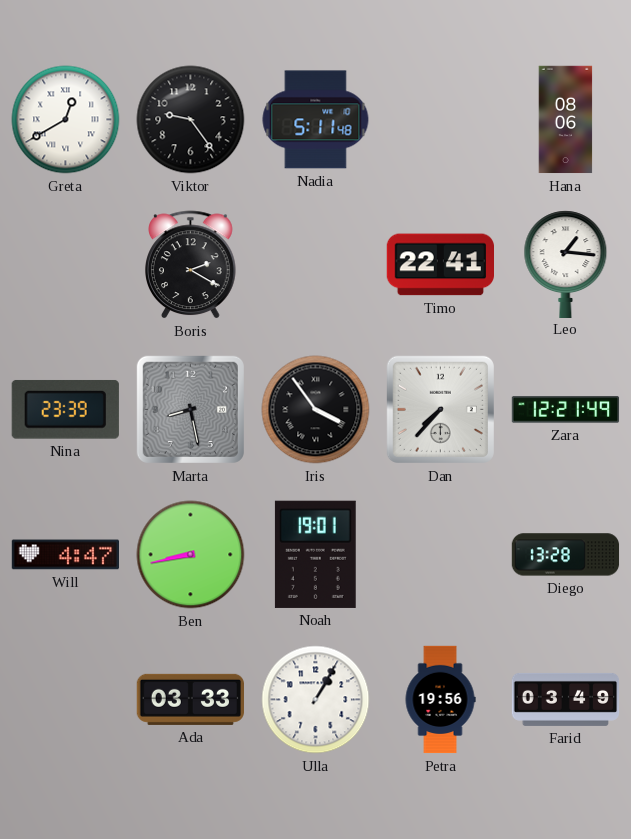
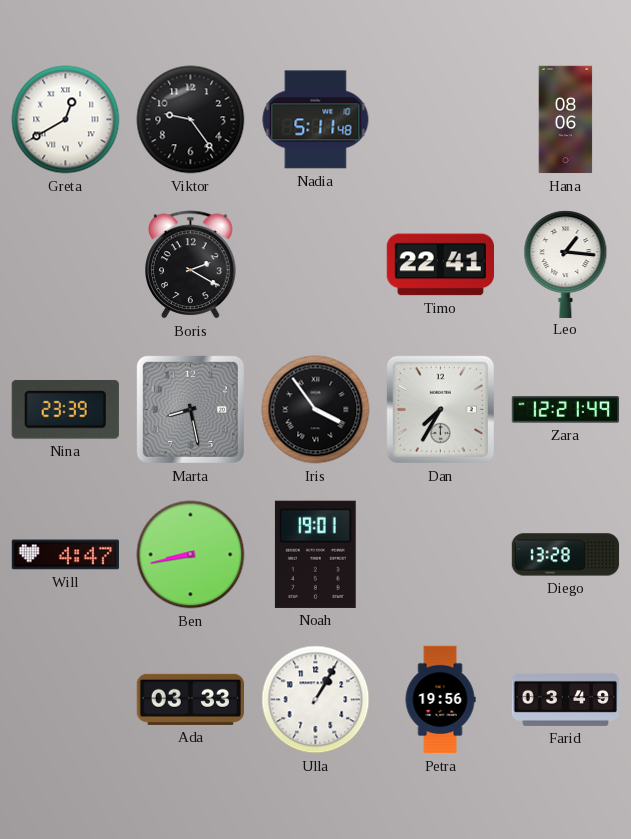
Dan: 7:37 -> 7:35
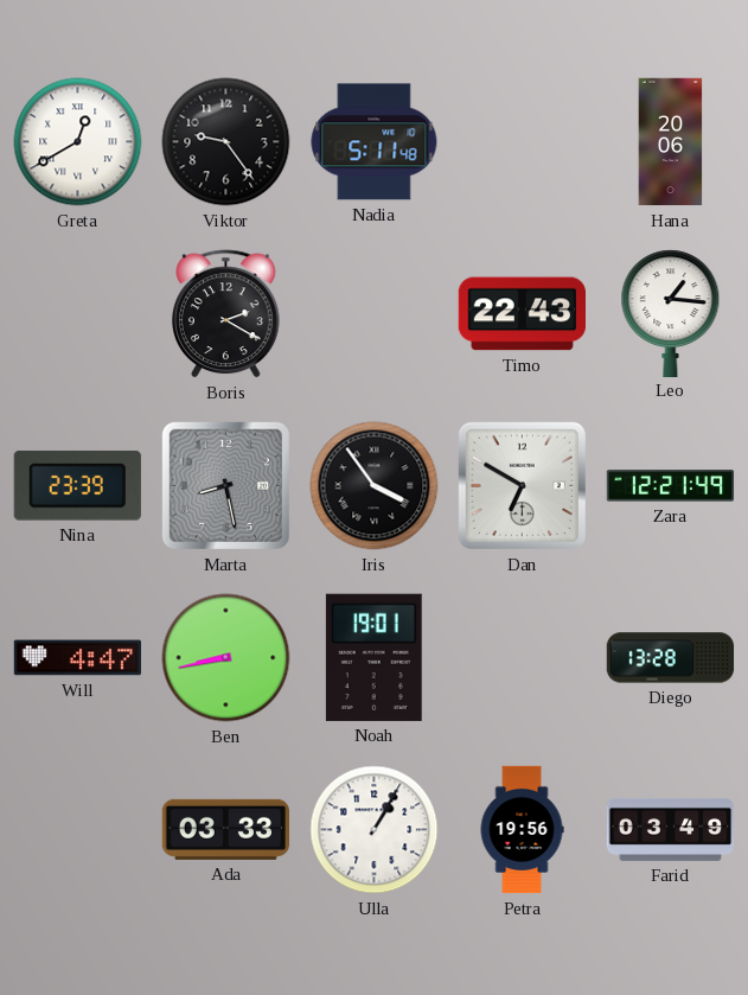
Hana: 08:06 -> 20:06
Timo: 22:41 -> 22:43
Dan: 7:35 -> 6:50
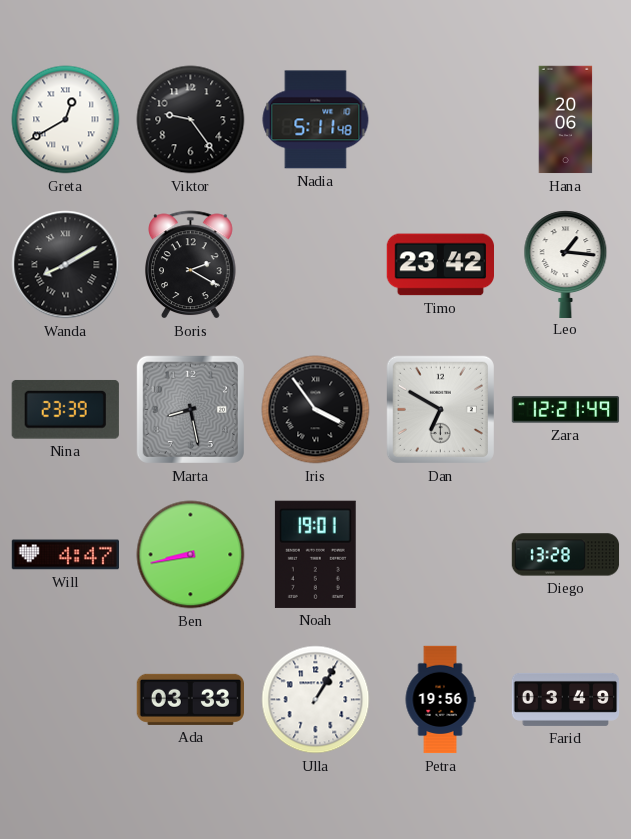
Wanda: none -> 8:10
Timo: 22:43 -> 23:42
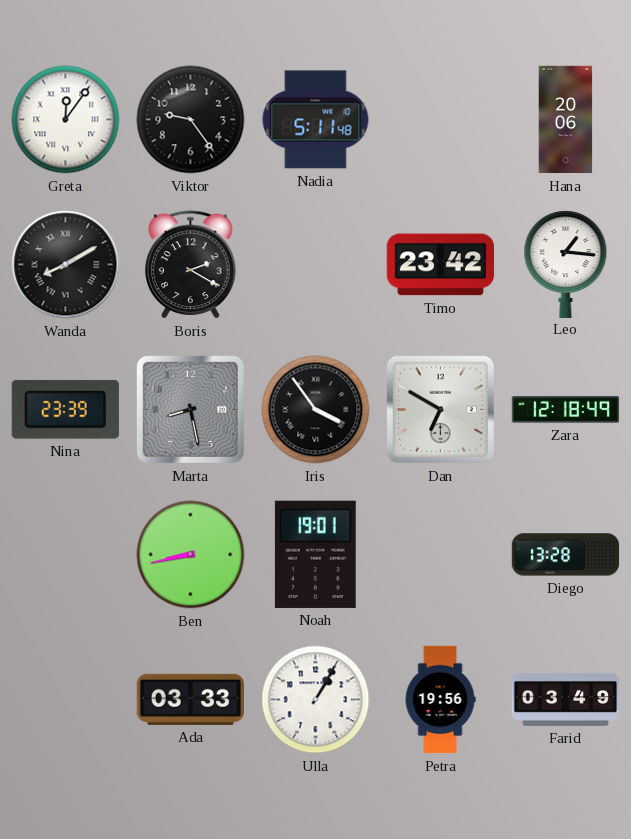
Greta: 12:40 -> 12:06
Zara: 12:21 -> 12:18
Will: 4:47 -> none
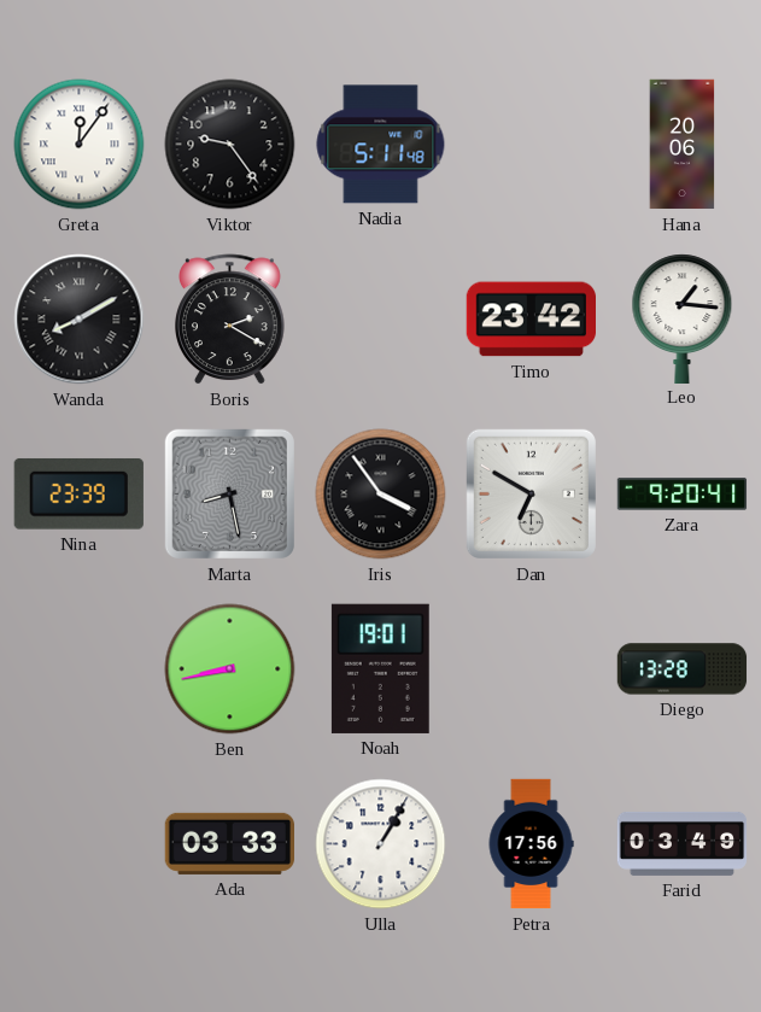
Zara: 12:18 -> 9:20
Petra: 19:56 -> 17:56
